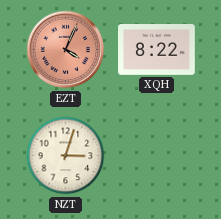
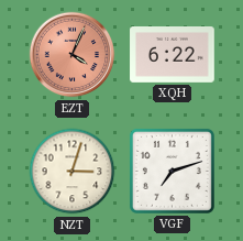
XQH: 8:22 -> 6:22
VGF: none -> 7:12
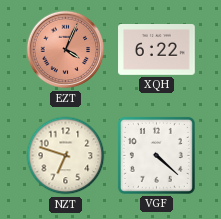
NZT: 3:03 -> 6:48
VGF: 7:12 -> 4:22
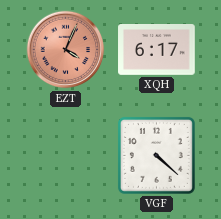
XQH: 6:22 -> 6:17
NZT: 6:48 -> none
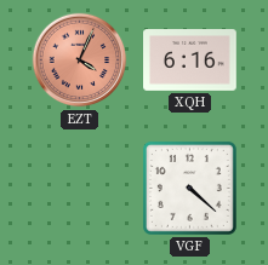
XQH: 6:17 -> 6:16
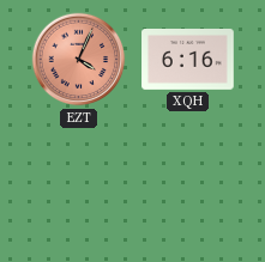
VGF: 4:22 -> none
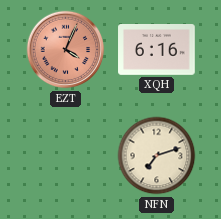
NFN: none -> 7:12
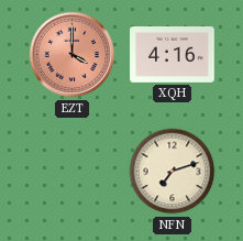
EZT: 4:04 -> 4:00
XQH: 6:16 -> 4:16
